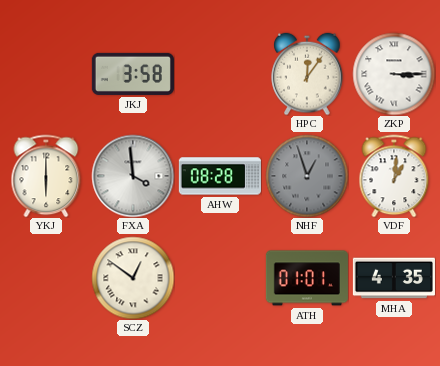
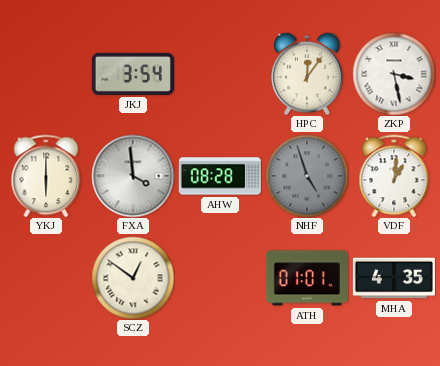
JKJ: 3:58 -> 3:54
ZKP: 3:15 -> 3:28
NHF: 12:57 -> 4:57
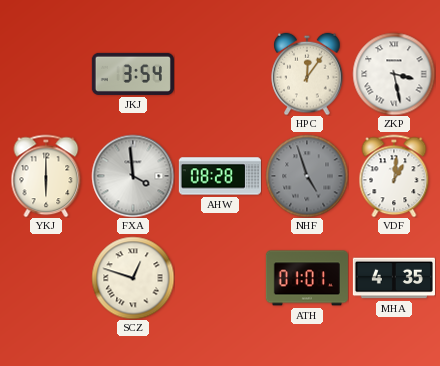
SCZ: 12:51 -> 12:48
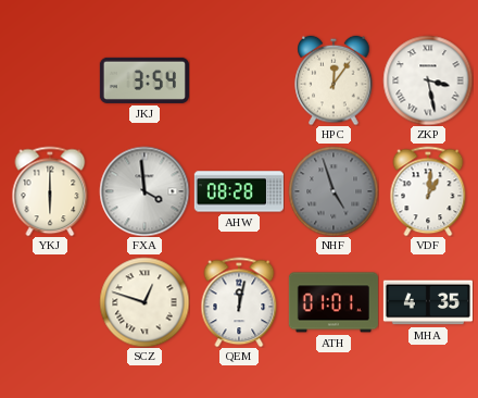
QEM: none -> 12:02
